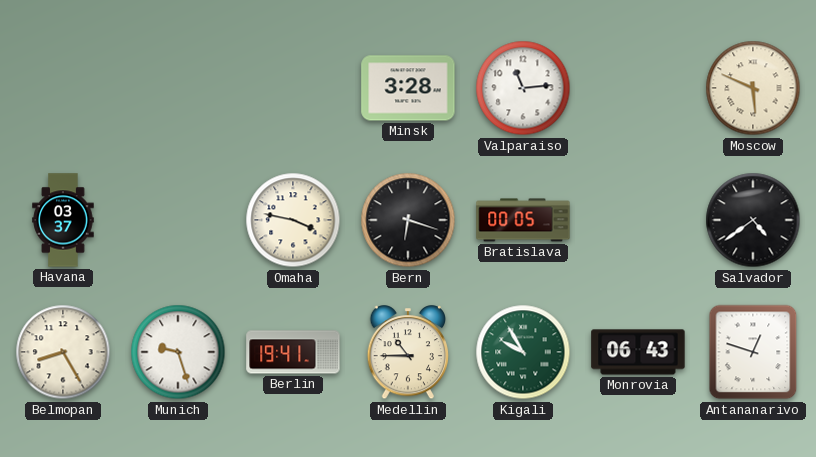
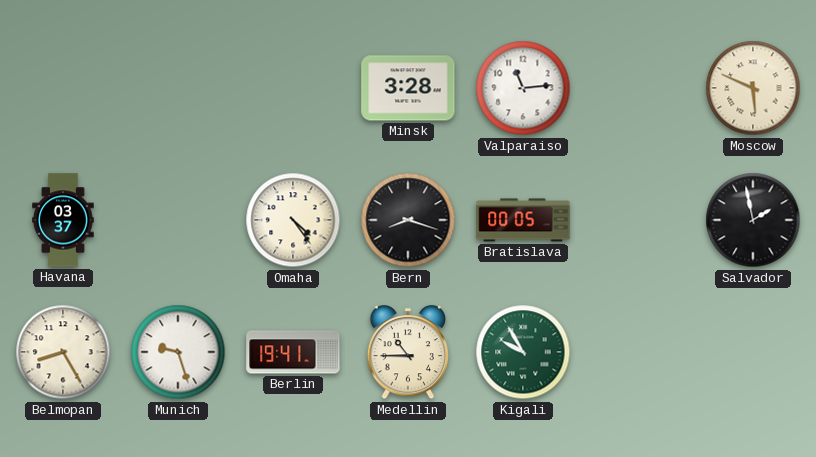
Omaha: 3:47 -> 4:24
Bern: 6:18 -> 8:18
Salvador: 4:39 -> 1:58
Monrovia: 06:43 -> none
Antananarivo: 12:48 -> none
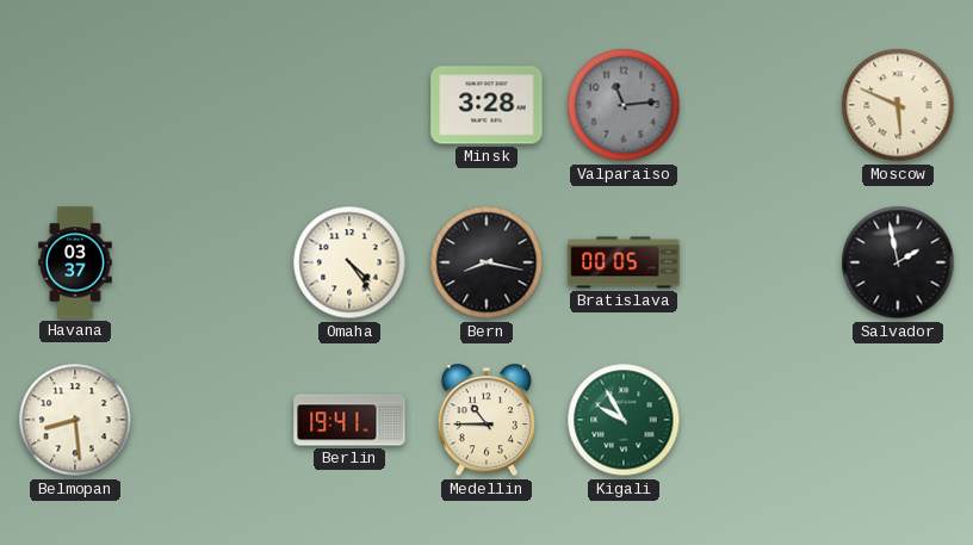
Valparaiso dial: white -> grey
Bern: 8:18 -> 8:17
Belmopan: 8:25 -> 8:29
Munich: 9:27 -> none
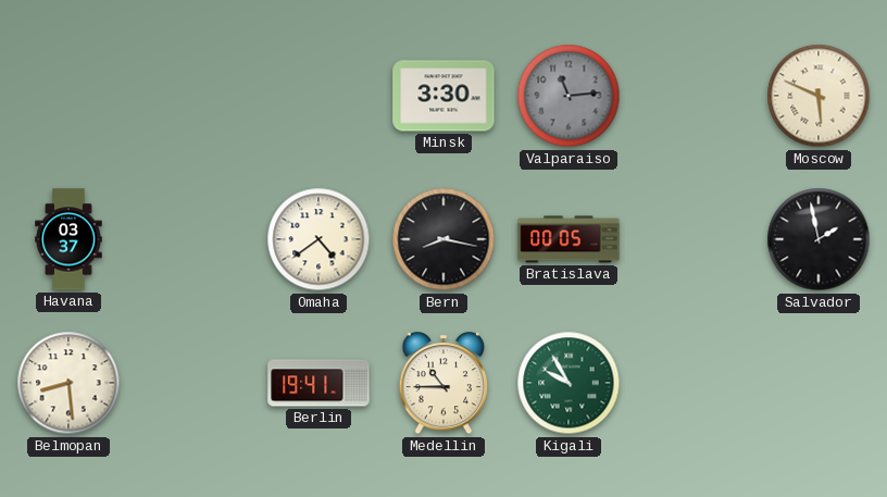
Minsk: 3:28 -> 3:30
Omaha: 4:24 -> 4:39
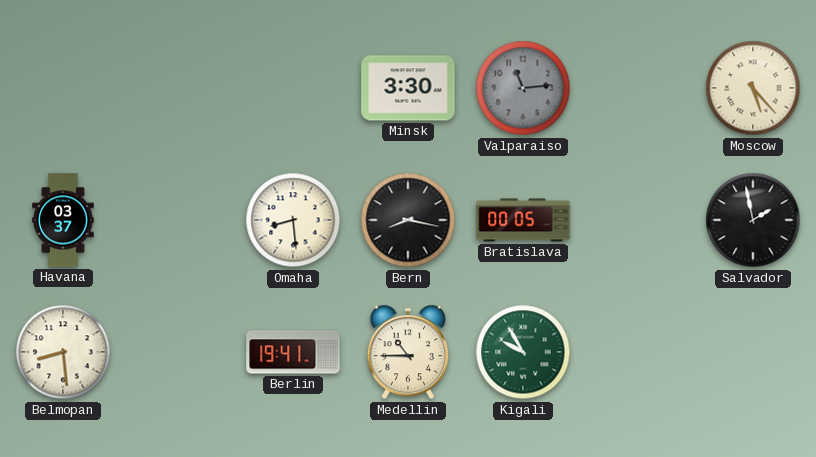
Moscow: 5:49 -> 5:23
Omaha: 4:39 -> 8:29
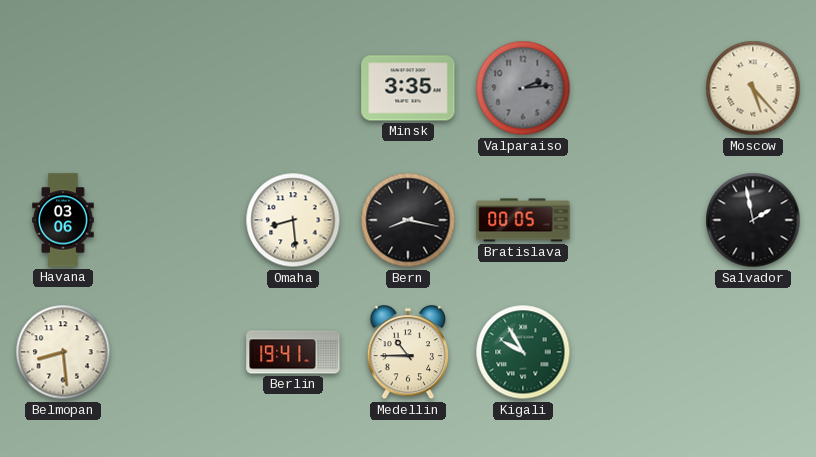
Minsk: 3:30 -> 3:35
Valparaiso: 11:14 -> 2:14
Havana: 03:37 -> 03:06
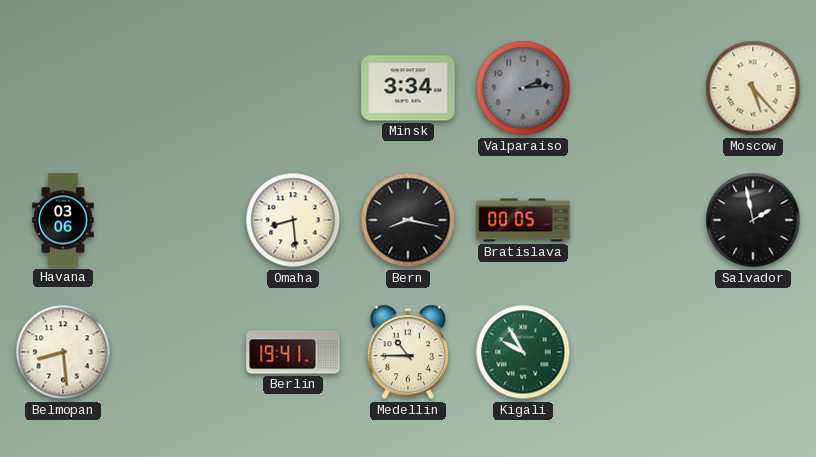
Minsk: 3:35 -> 3:34
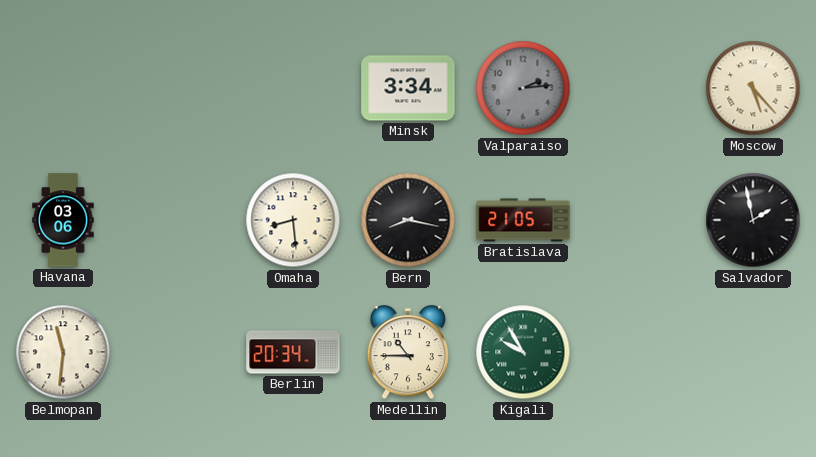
Bratislava: 00:05 -> 21:05
Belmopan: 8:29 -> 11:31
Berlin: 19:41 -> 20:34
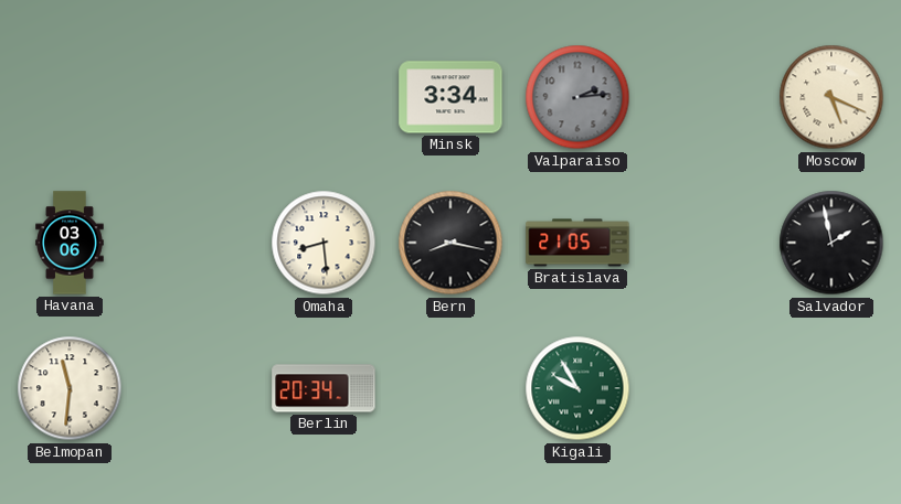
Moscow: 5:23 -> 5:19
Medellin: 10:45 -> none
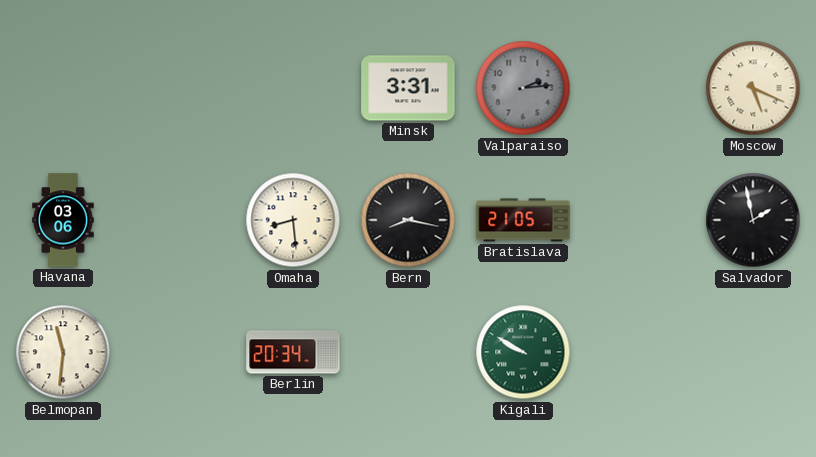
Minsk: 3:34 -> 3:31
Kigali: 9:55 -> 9:50
